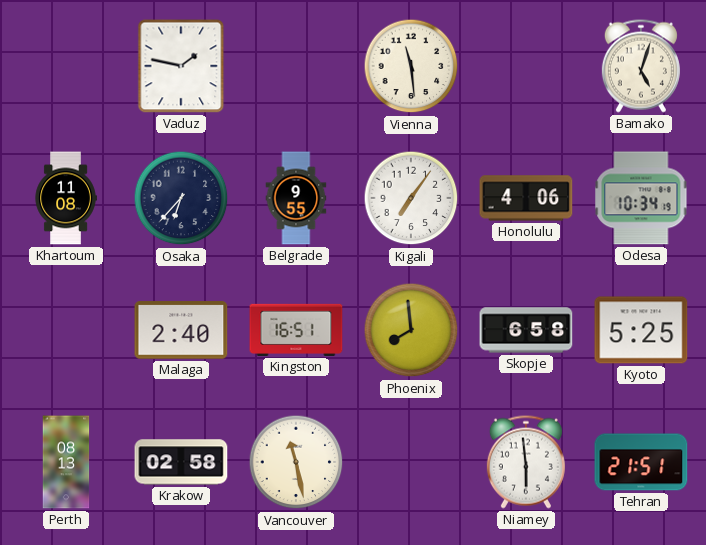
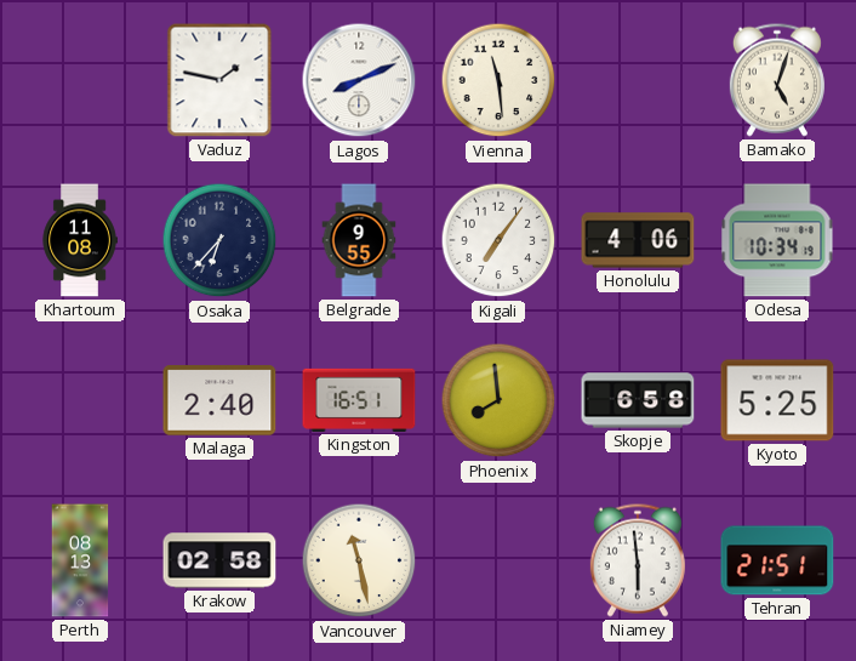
Lagos: none -> 8:11
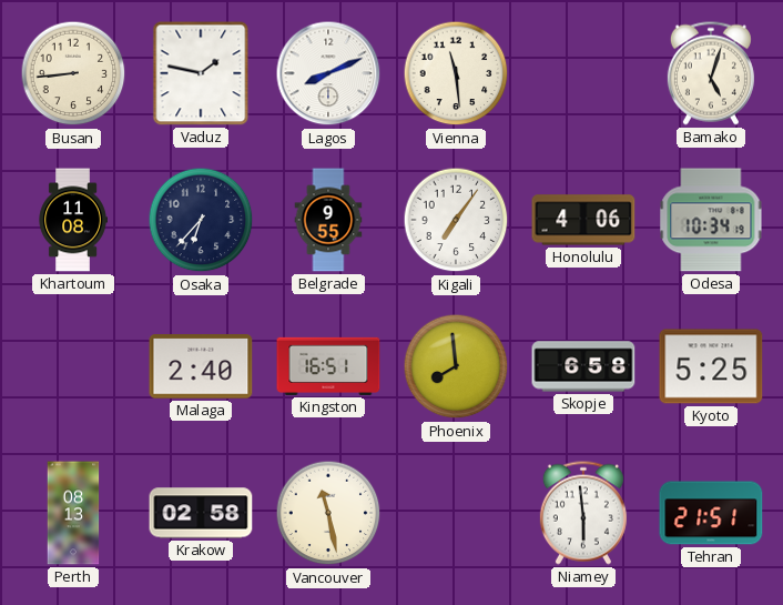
Busan: none -> 8:44
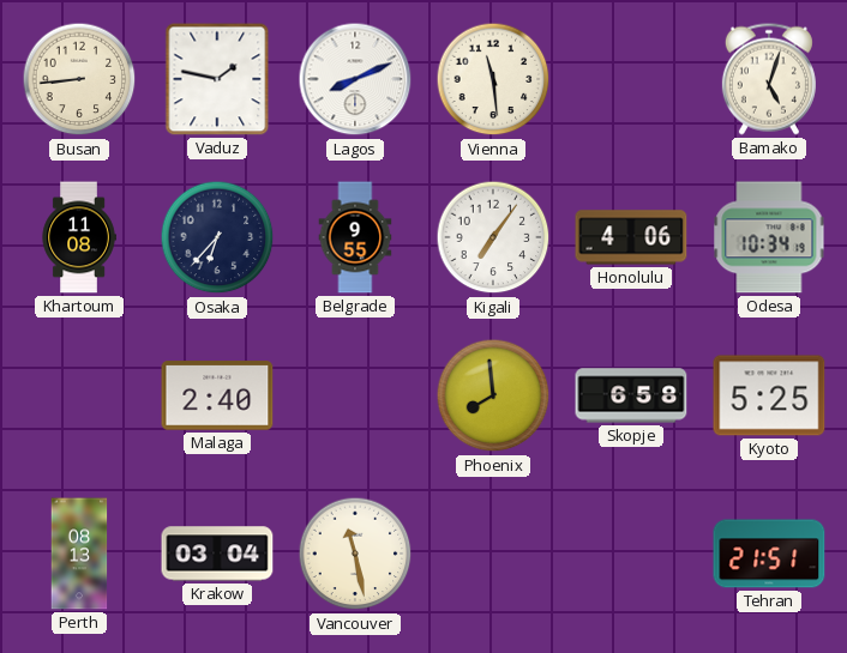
Kingston: 16:51 -> none
Krakow: 02:58 -> 03:04
Niamey: 5:59 -> none
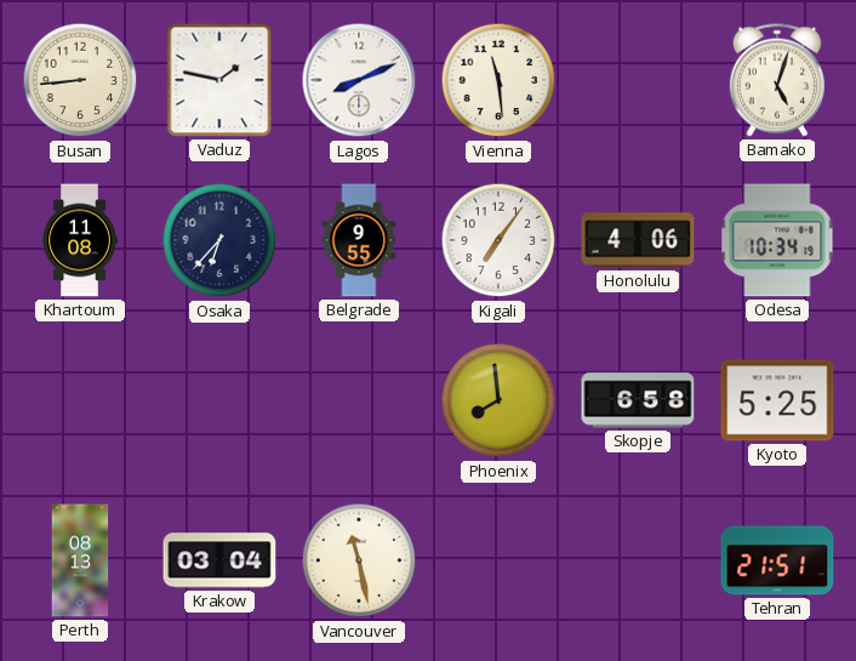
Malaga: 2:40 -> none
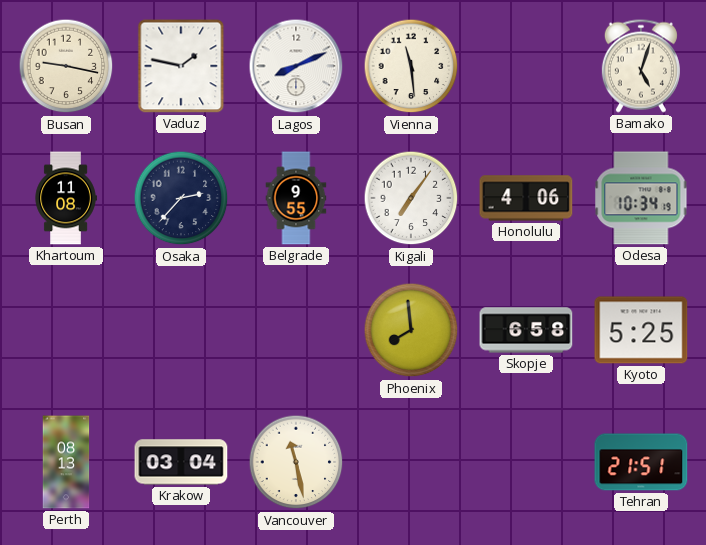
Busan: 8:44 -> 9:17
Osaka: 6:37 -> 2:37
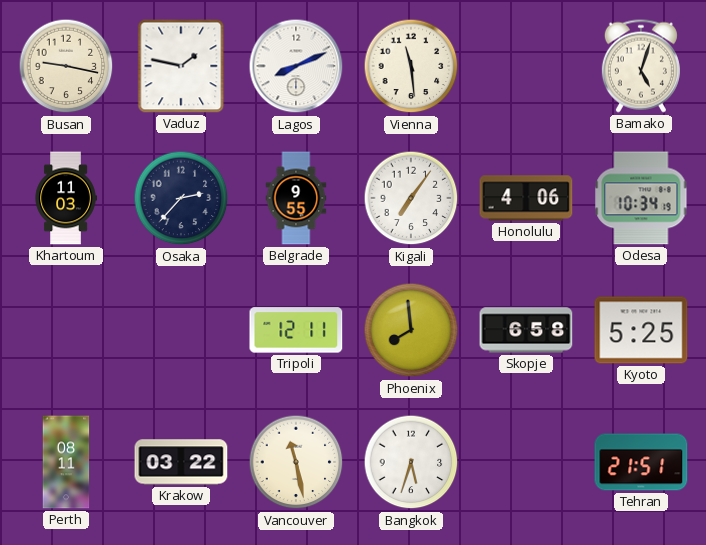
Khartoum: 11:08 -> 11:03
Tripoli: none -> 12:11
Perth: 08:13 -> 08:11
Krakow: 03:04 -> 03:22
Bangkok: none -> 5:33
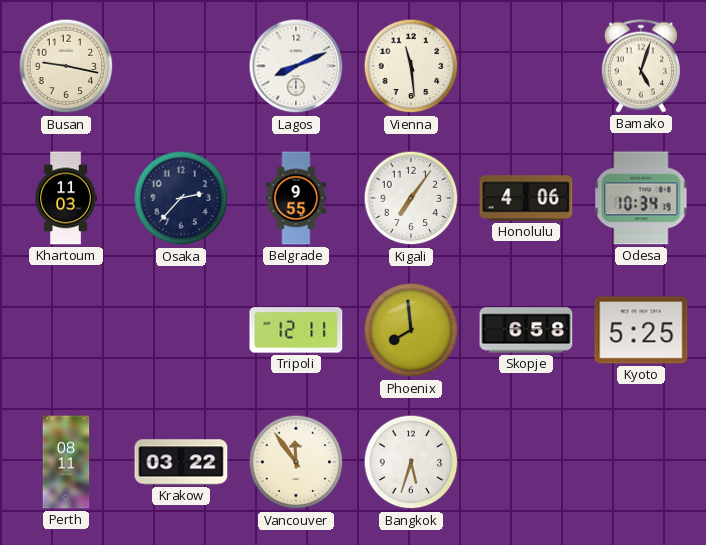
Vaduz: 1:47 -> none
Vancouver: 11:28 -> 11:54
Tehran: 21:51 -> none
